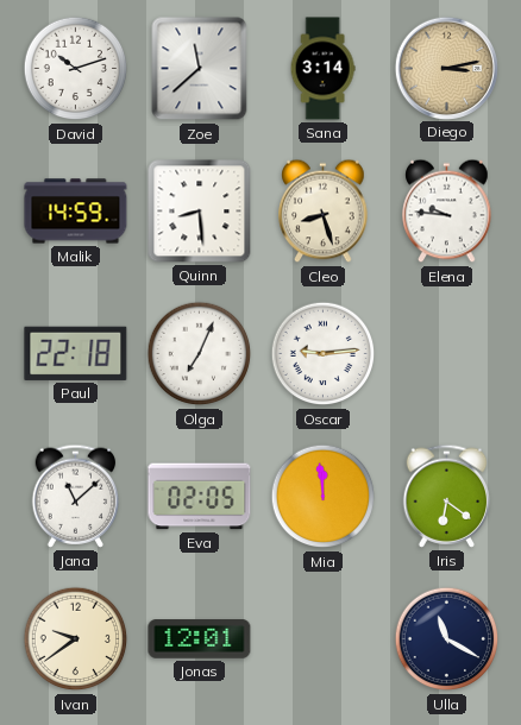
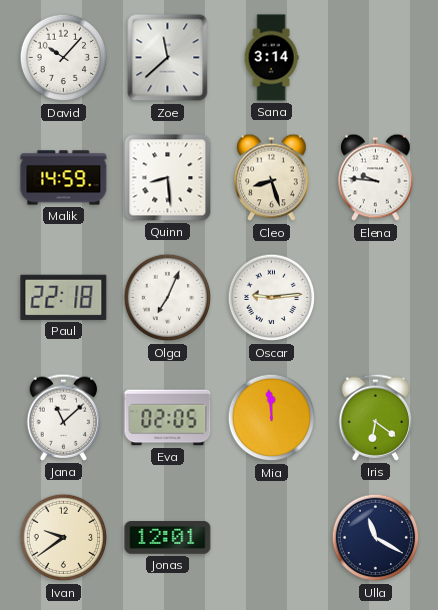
David: 10:12 -> 10:07
Diego: 3:13 -> none
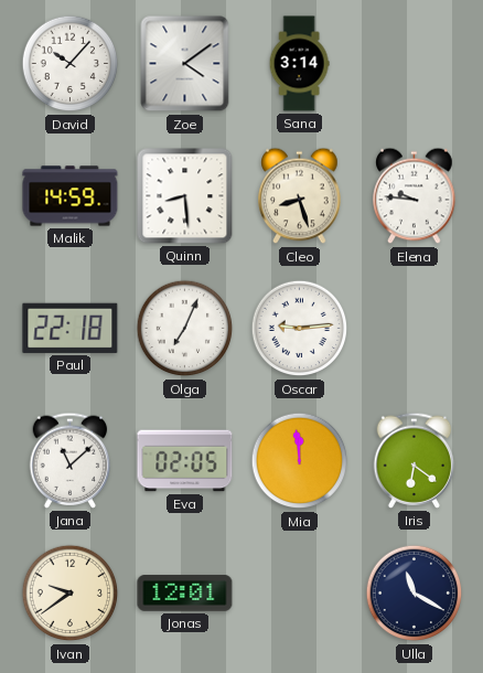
Zoe: 11:38 -> 4:09
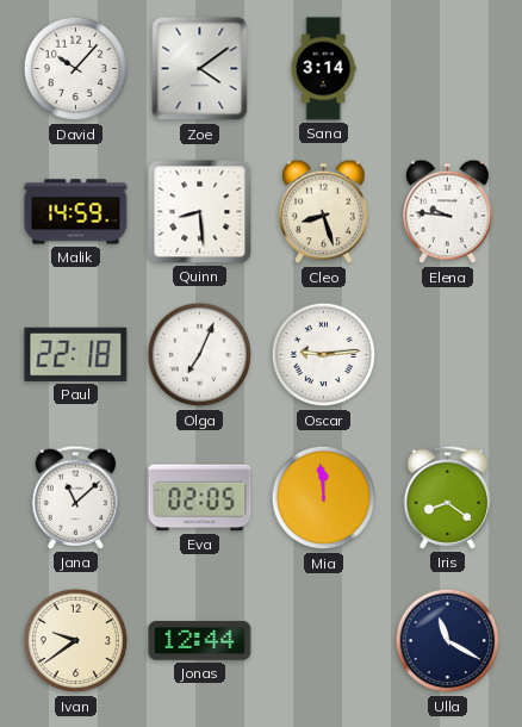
Iris: 6:21 -> 8:21
Jonas: 12:01 -> 12:44
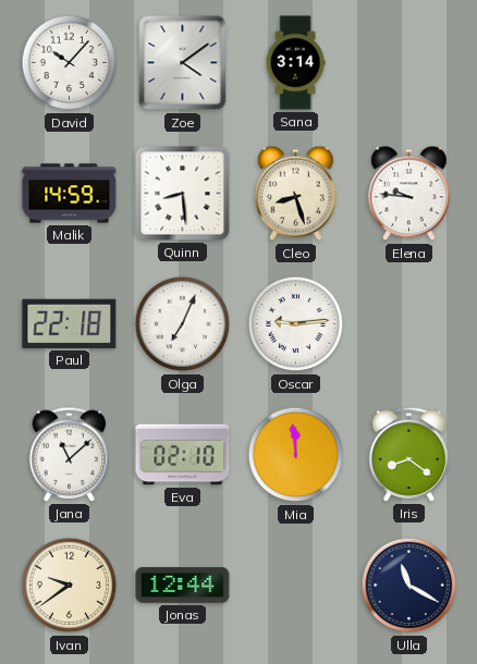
Eva: 02:05 -> 02:10
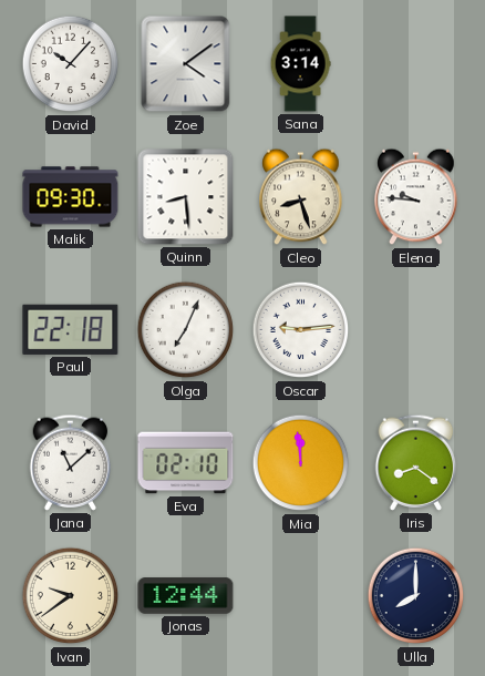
Malik: 14:59 -> 09:30
Ulla: 11:20 -> 8:00
